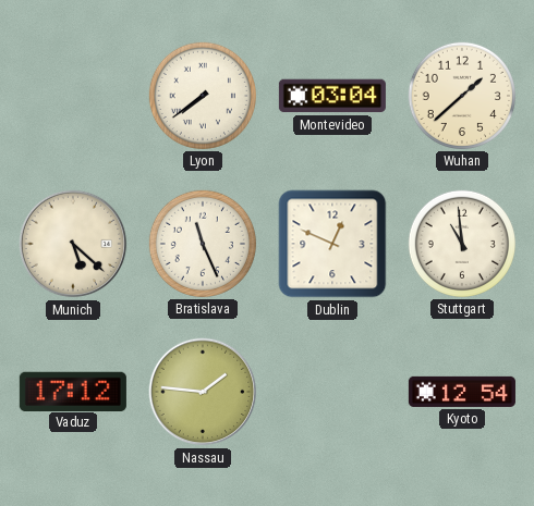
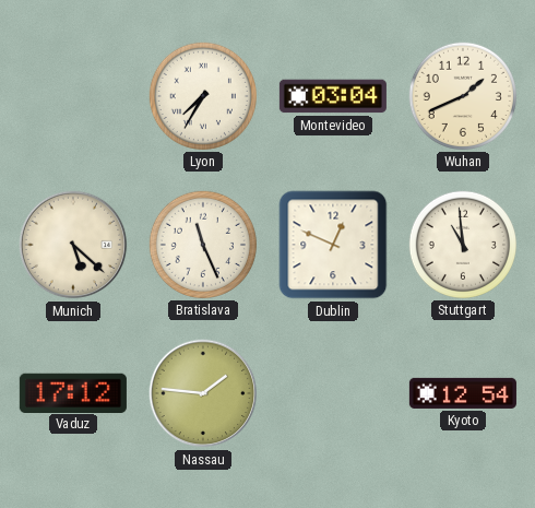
Lyon: 7:39 -> 7:35
Wuhan: 1:38 -> 1:41
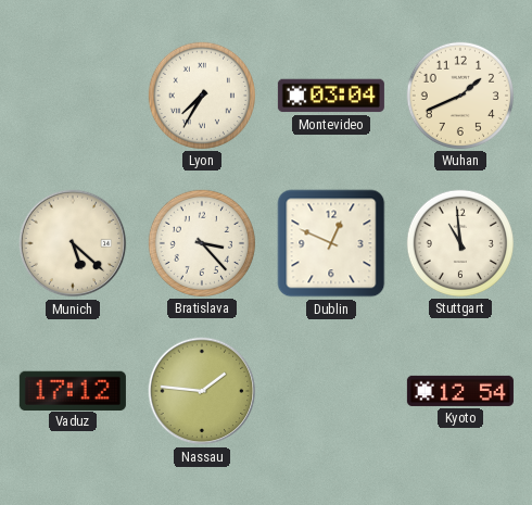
Bratislava: 11:26 -> 3:23
